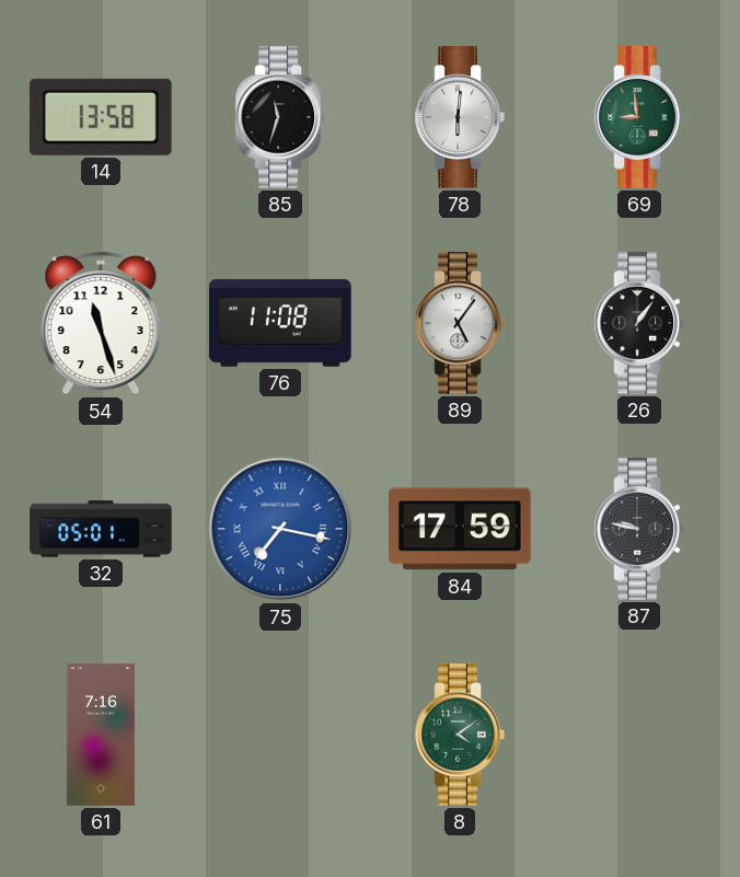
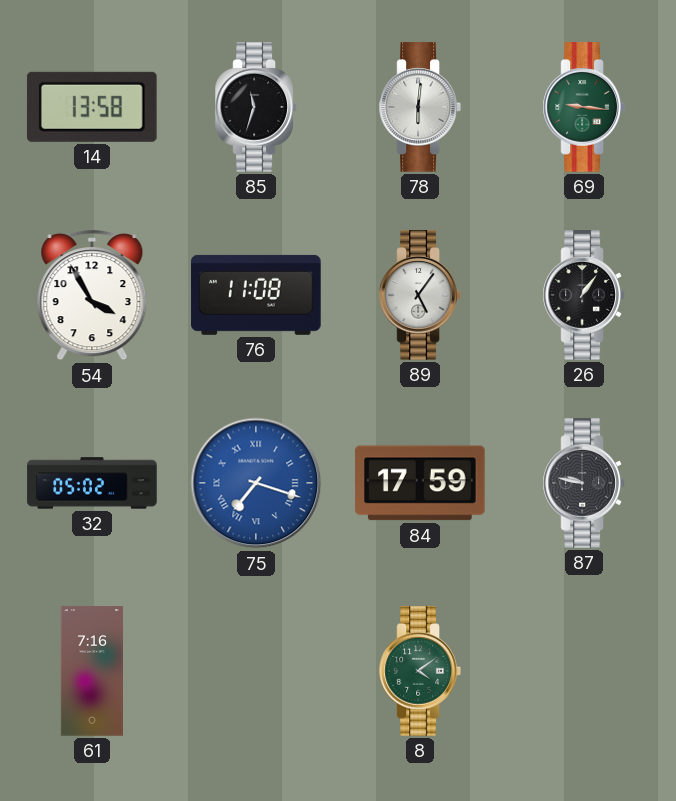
69: 8:59 -> 9:16
54: 11:27 -> 3:55
32: 05:01 -> 05:02
75: 7:17 -> 7:18
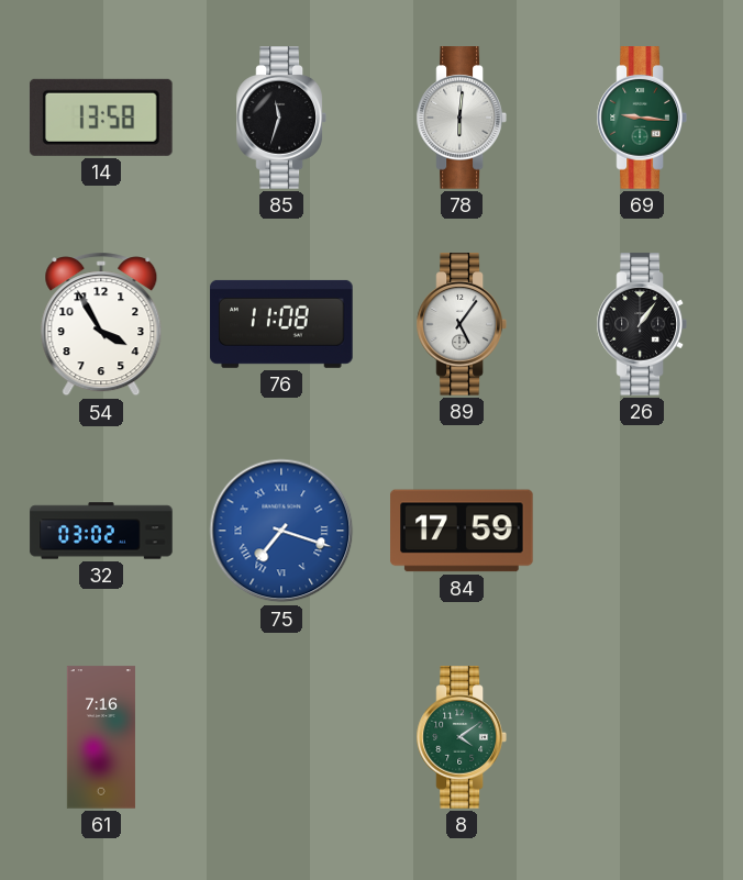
32: 05:02 -> 03:02
87: 9:47 -> none
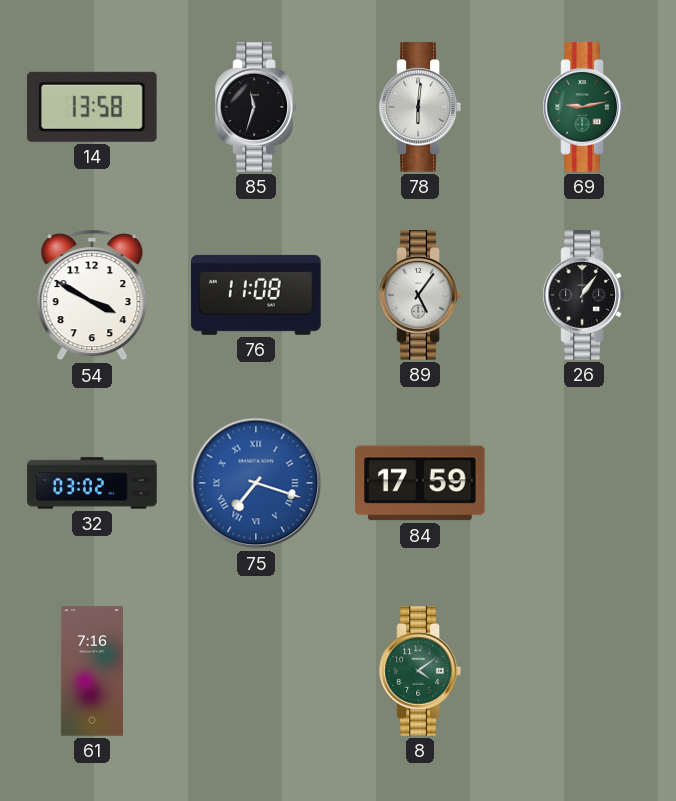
69: 9:16 -> 9:13
54: 3:55 -> 3:50
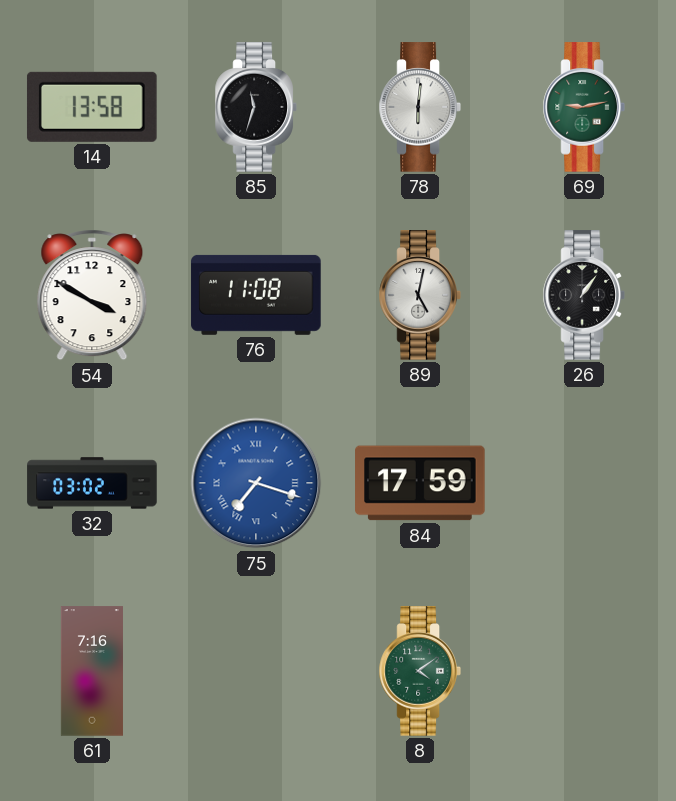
89: 5:06 -> 5:02
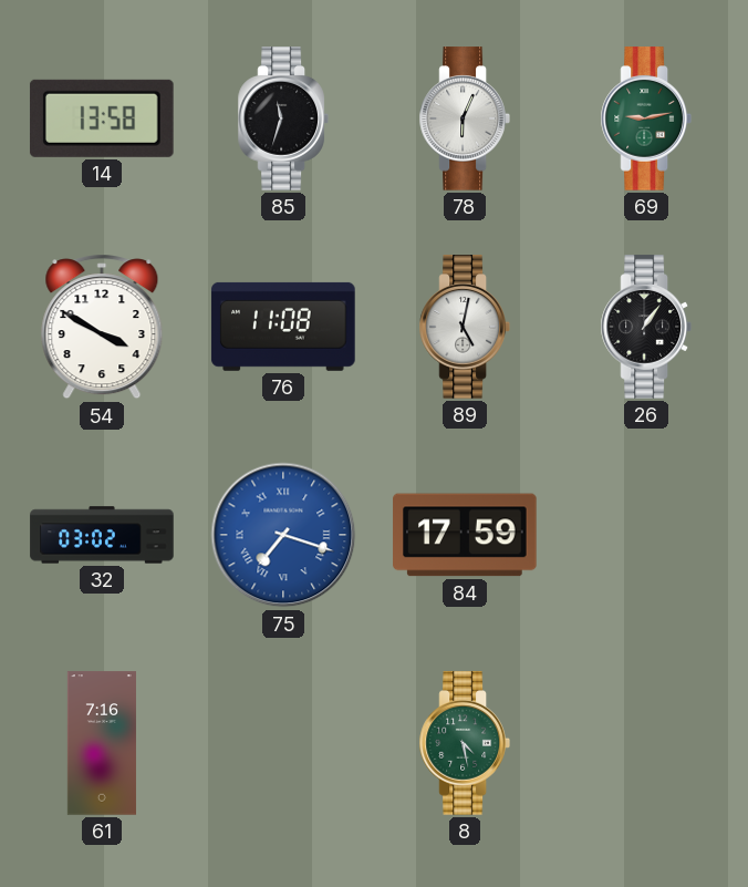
78: 6:01 -> 6:04
8: 4:09 -> 4:28
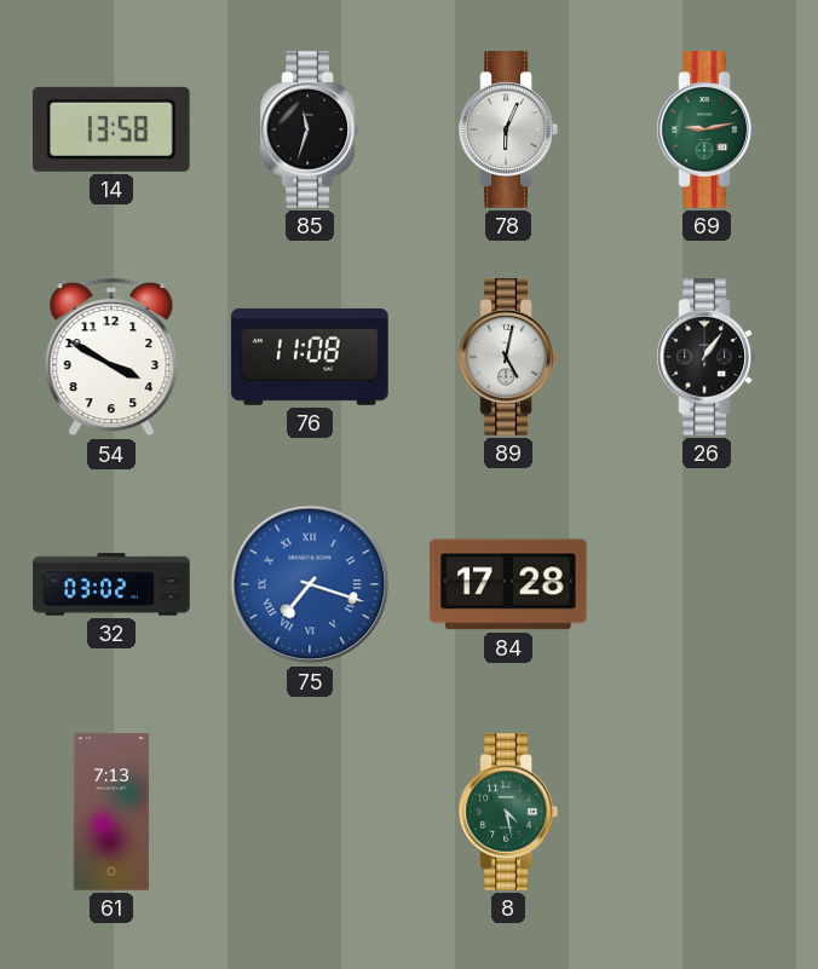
84: 17:59 -> 17:28
61: 7:16 -> 7:13
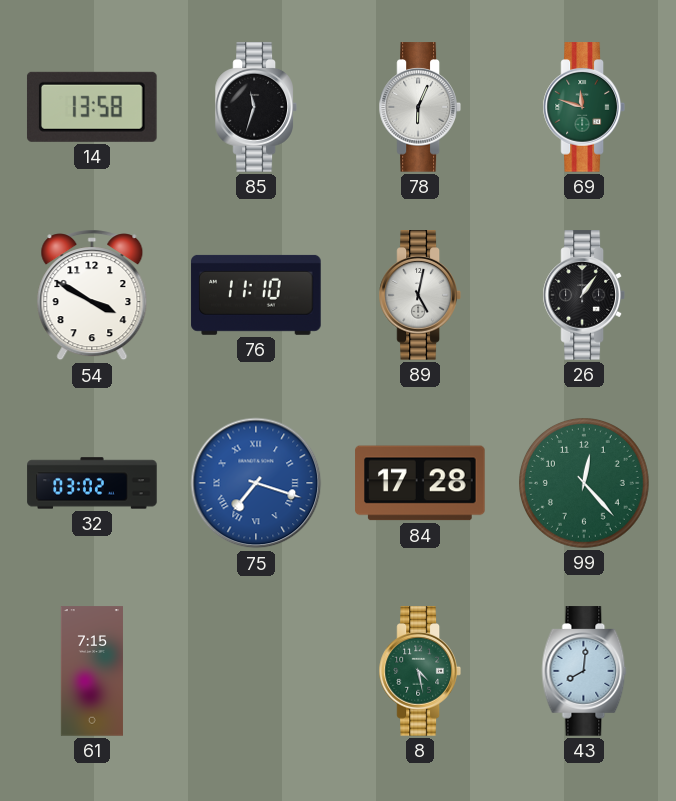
69: 9:13 -> 11:48
76: 11:08 -> 11:10
99: none -> 12:23
61: 7:13 -> 7:15
43: none -> 8:01
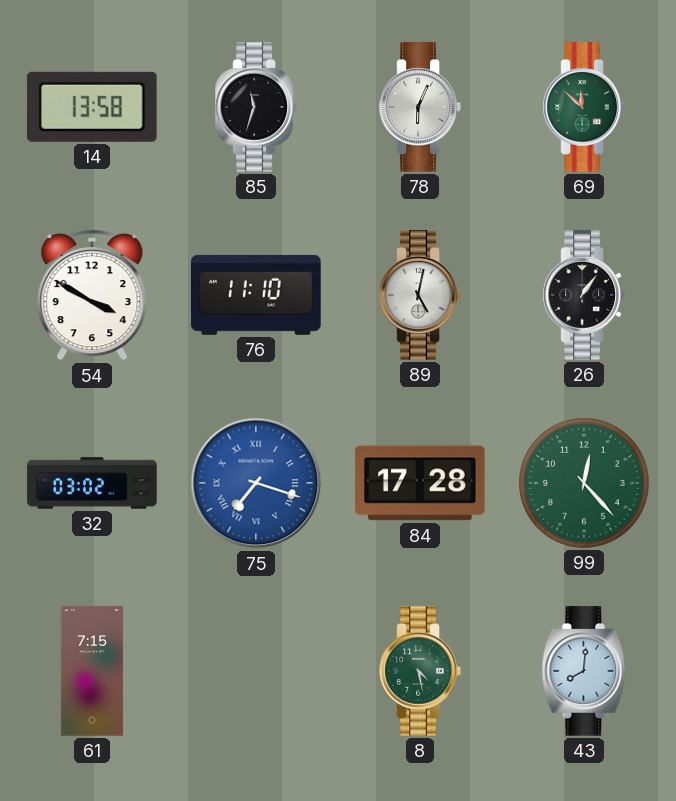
69: 11:48 -> 11:52
